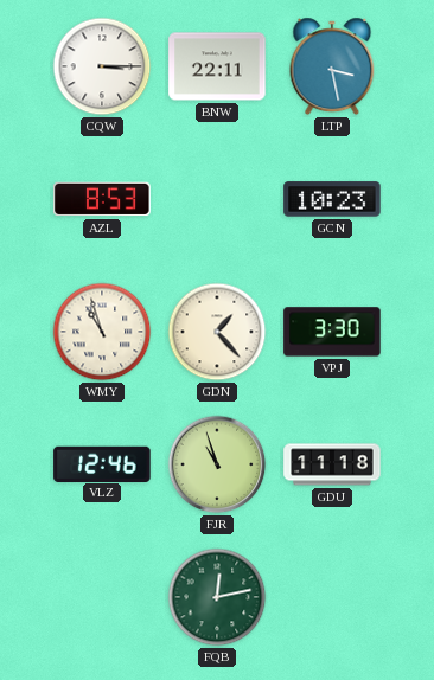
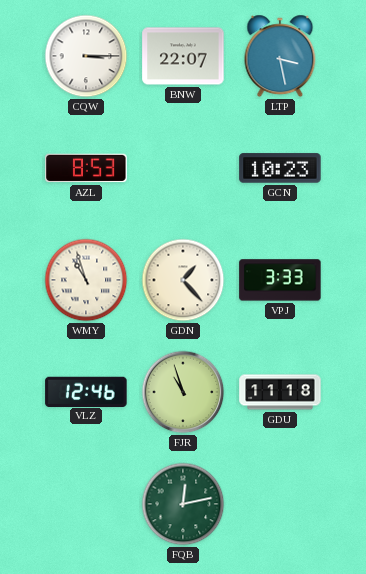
BNW: 22:11 -> 22:07
VPJ: 3:30 -> 3:33
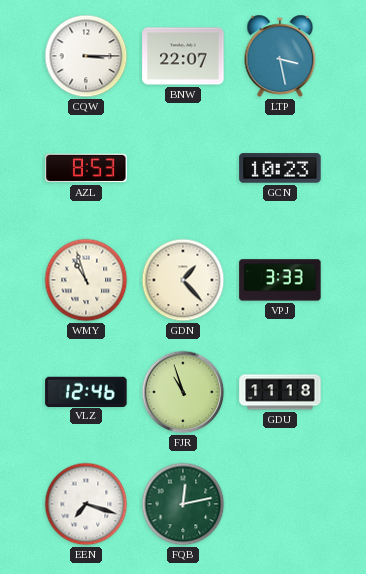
EEN: none -> 7:18
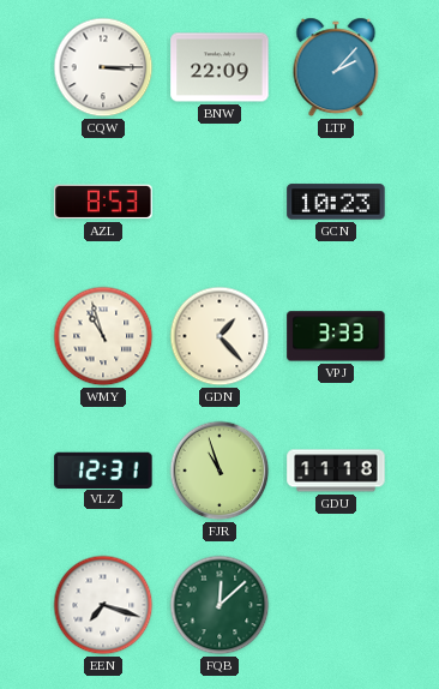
BNW: 22:07 -> 22:09
LTP: 3:28 -> 2:07
VLZ: 12:46 -> 12:31
FQB: 12:13 -> 12:08
